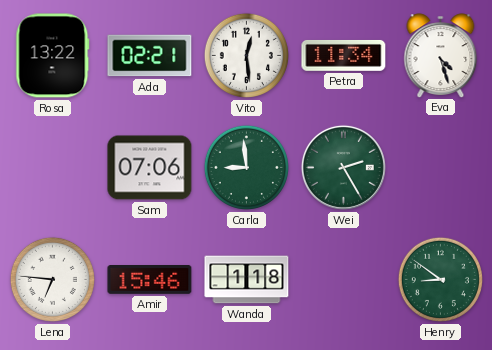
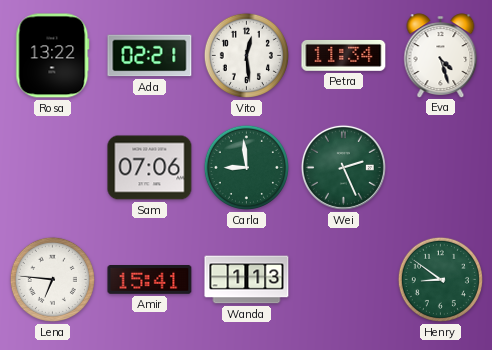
Wei: 2:25 -> 2:26
Amir: 15:46 -> 15:41
Wanda: 1:18 -> 1:13
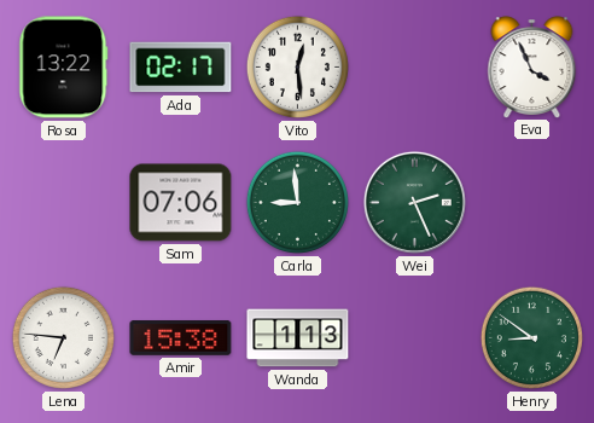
Ada: 02:21 -> 02:17
Petra: 11:34 -> none
Eva: 4:27 -> 3:56
Amir: 15:41 -> 15:38
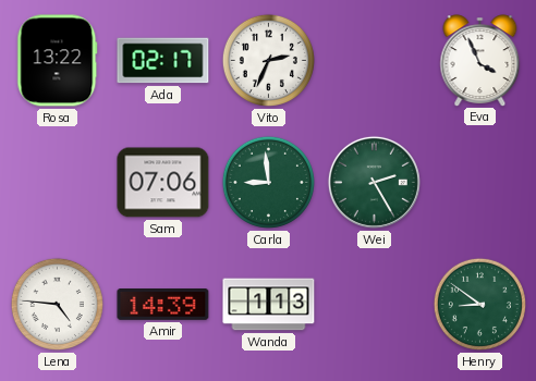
Vito: 12:29 -> 2:34
Wei: 2:26 -> 2:25
Lena: 6:46 -> 4:46
Amir: 15:38 -> 14:39
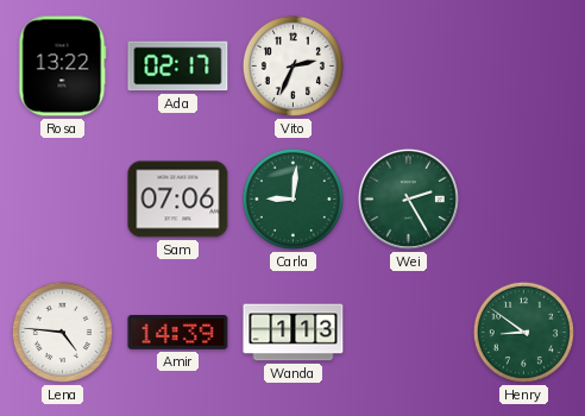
Eva: 3:56 -> none
Carla: 8:59 -> 9:01
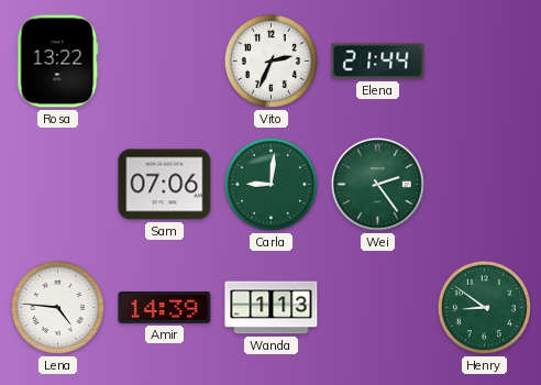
Ada: 02:17 -> none
Elena: none -> 21:44
Wei: 2:25 -> 2:24
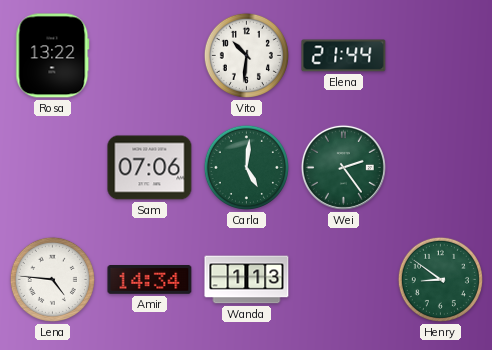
Vito: 2:34 -> 10:31
Carla: 9:01 -> 5:01
Amir: 14:39 -> 14:34
